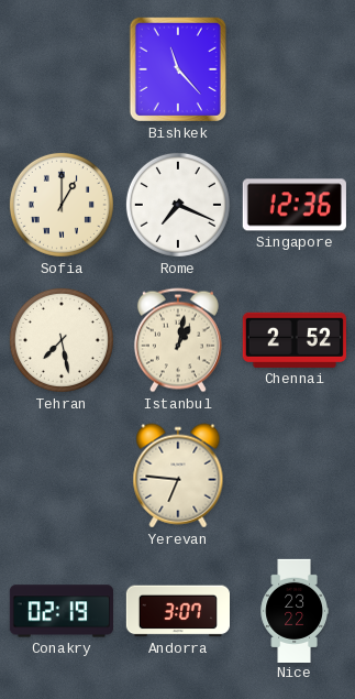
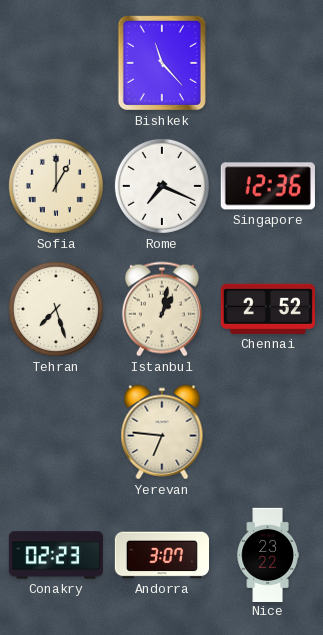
Tehran: 7:28 -> 7:27
Conakry: 02:19 -> 02:23
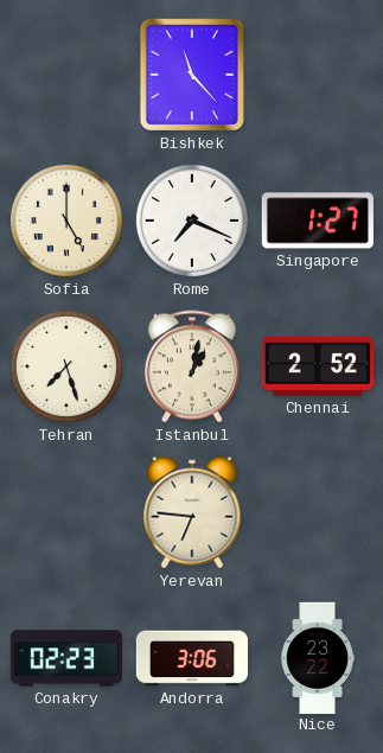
Sofia: 1:00 -> 5:00
Singapore: 12:36 -> 1:27
Andorra: 3:07 -> 3:06
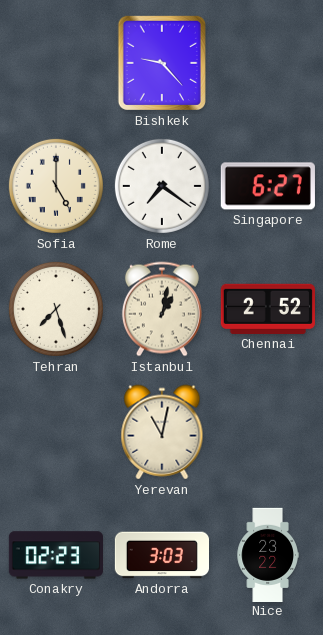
Bishkek: 11:23 -> 9:23
Rome: 7:19 -> 7:21
Singapore: 1:27 -> 6:27
Yerevan: 6:46 -> 11:02
Andorra: 3:06 -> 3:03
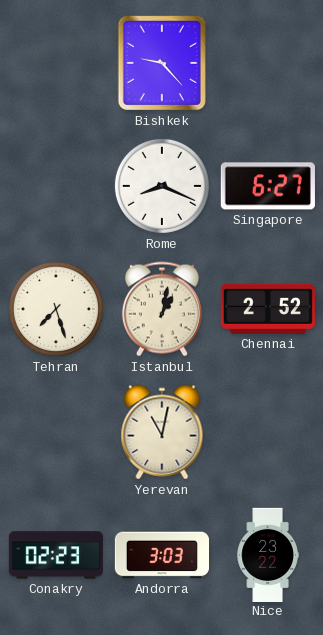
Sofia: 5:00 -> none
Rome: 7:21 -> 8:19
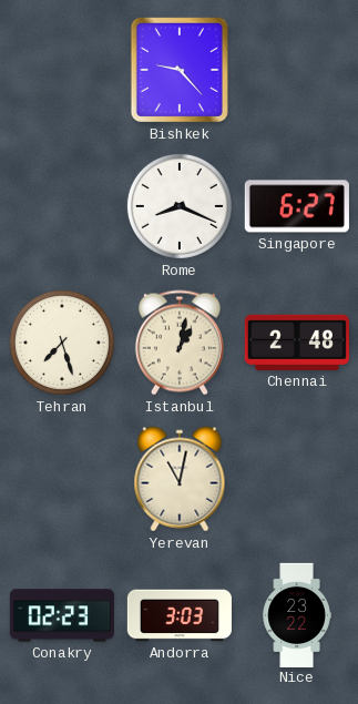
Chennai: 2:52 -> 2:48
